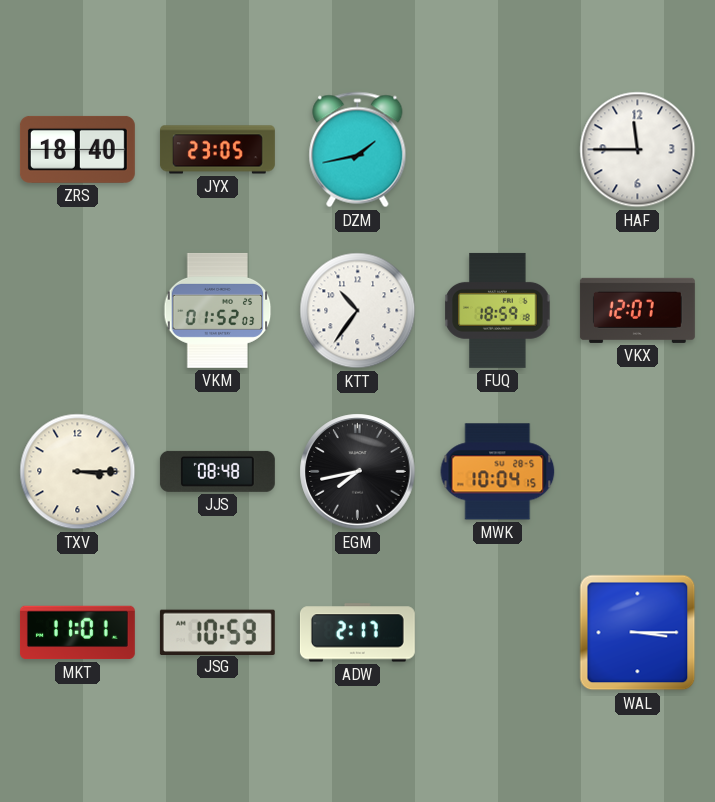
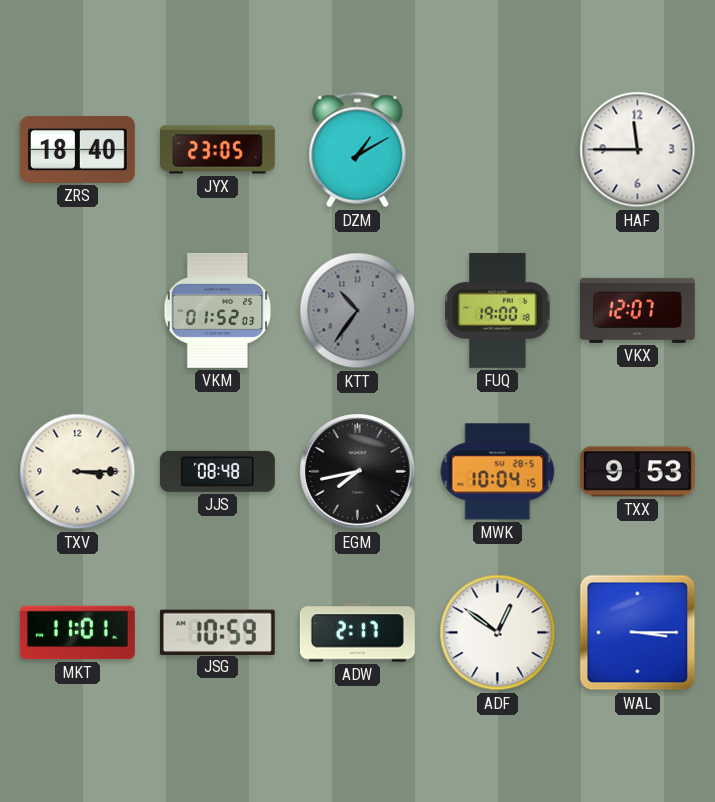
DZM: 1:43 -> 1:10
KTT dial: white -> grey
FUQ: 18:59 -> 19:00
TXX: none -> 9:53
ADF: none -> 12:51
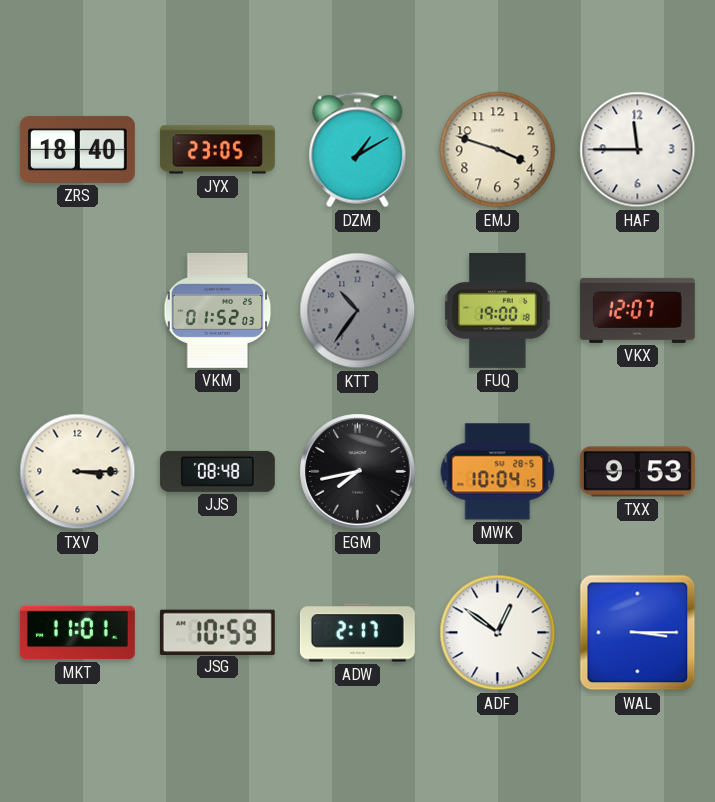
EMJ: none -> 3:48
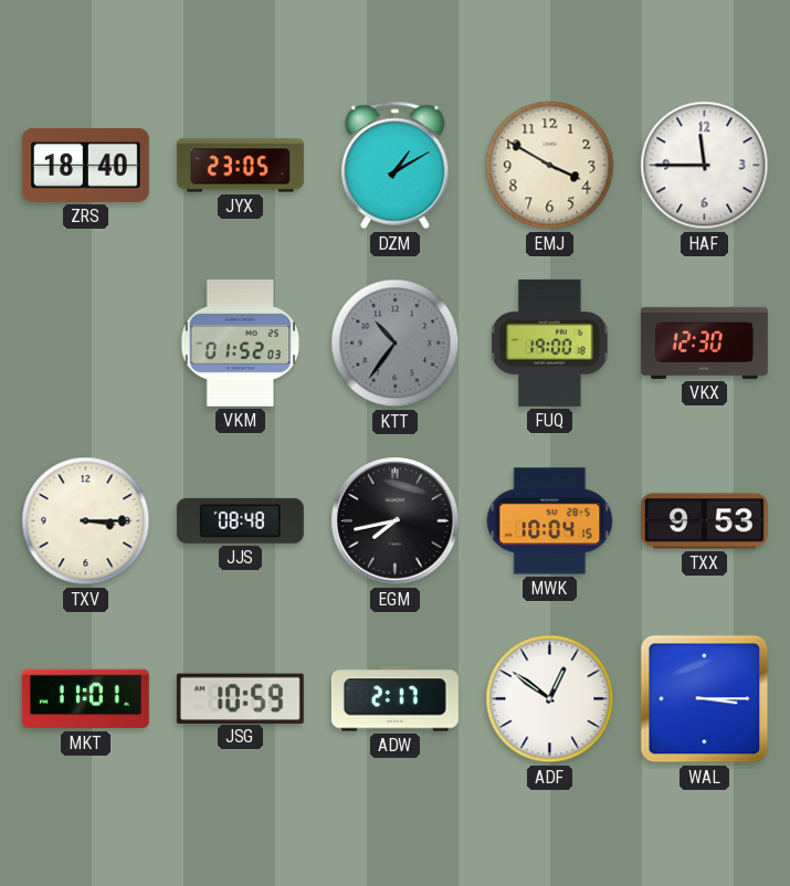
EMJ: 3:48 -> 3:50
VKX: 12:07 -> 12:30
